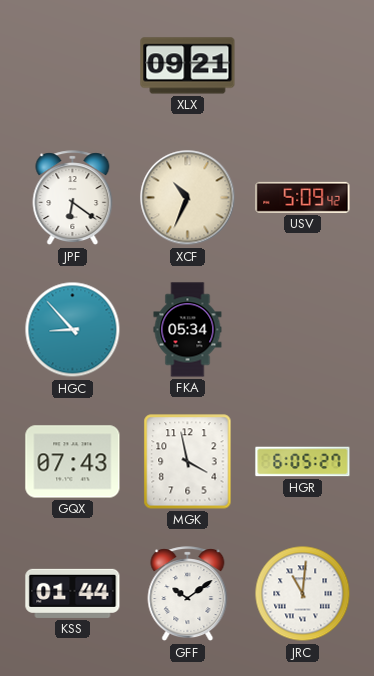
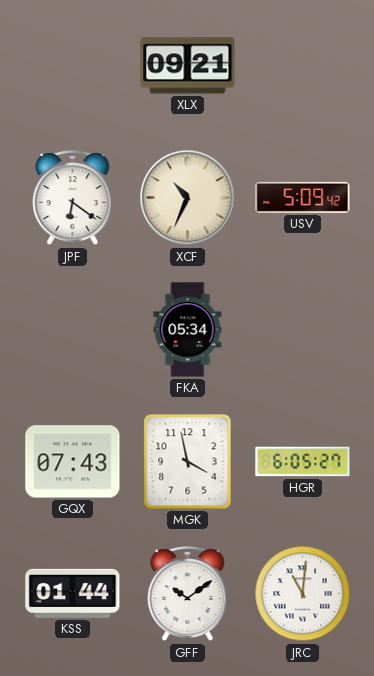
HGC: 8:53 -> none
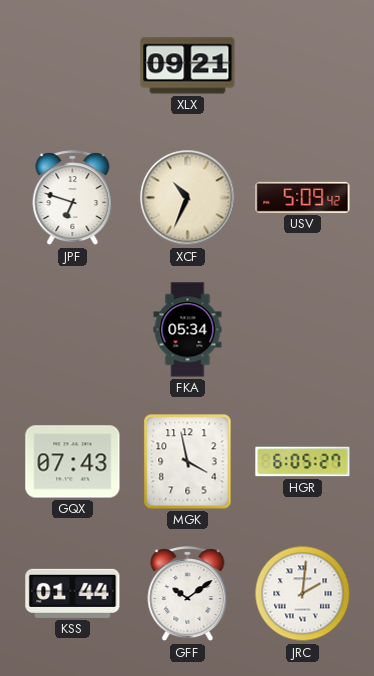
JPF: 6:21 -> 6:48
JRC: 11:01 -> 2:01
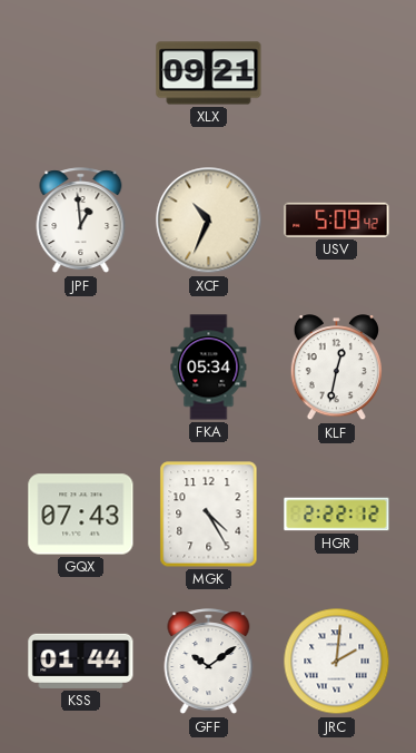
JPF: 6:48 -> 12:59
KLF: none -> 12:32
MGK: 3:58 -> 4:25
HGR: 6:05 -> 2:22
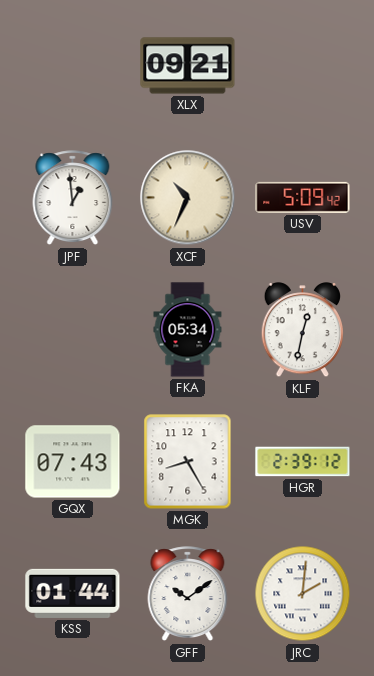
MGK: 4:25 -> 8:25
HGR: 2:22 -> 2:39
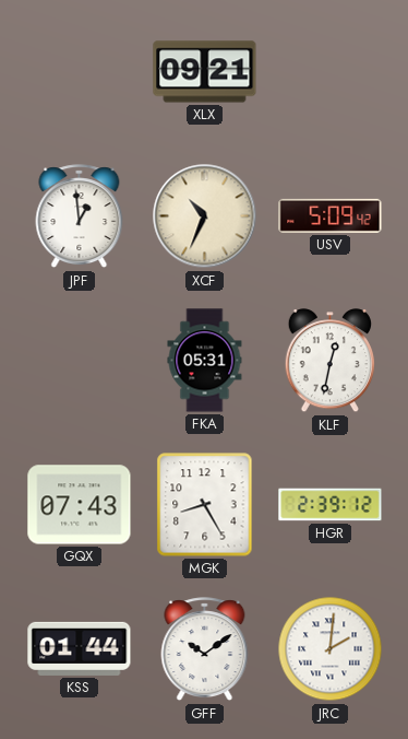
FKA: 05:34 -> 05:31
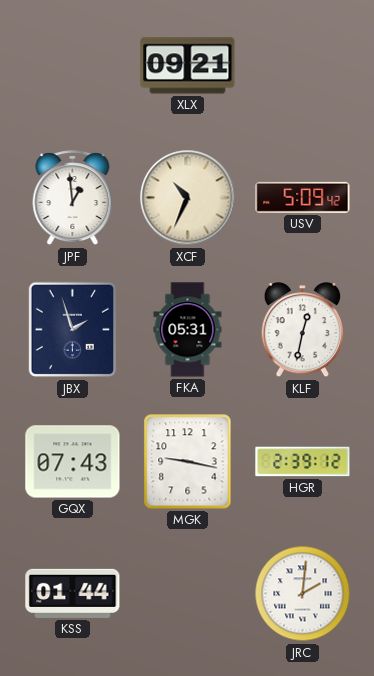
JBX: none -> 1:57
MGK: 8:25 -> 9:17
GFF: 10:09 -> none
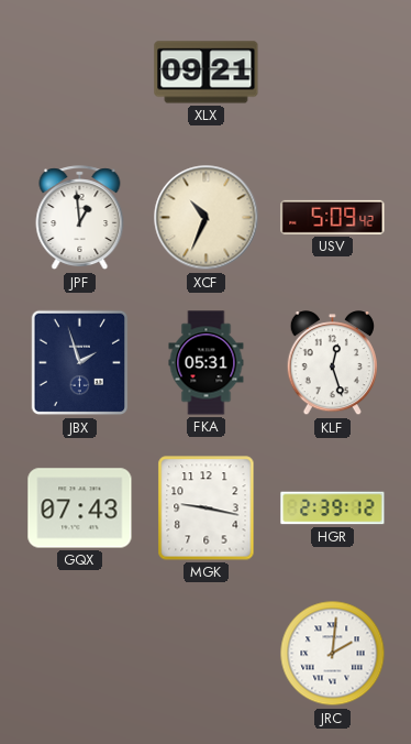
KLF: 12:32 -> 12:27
KSS: 01:44 -> none
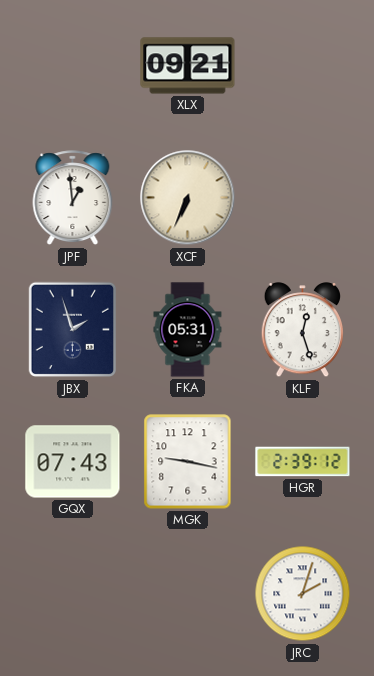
XCF: 10:34 -> 6:34
USV: 5:09 -> none
JRC: 2:01 -> 2:03
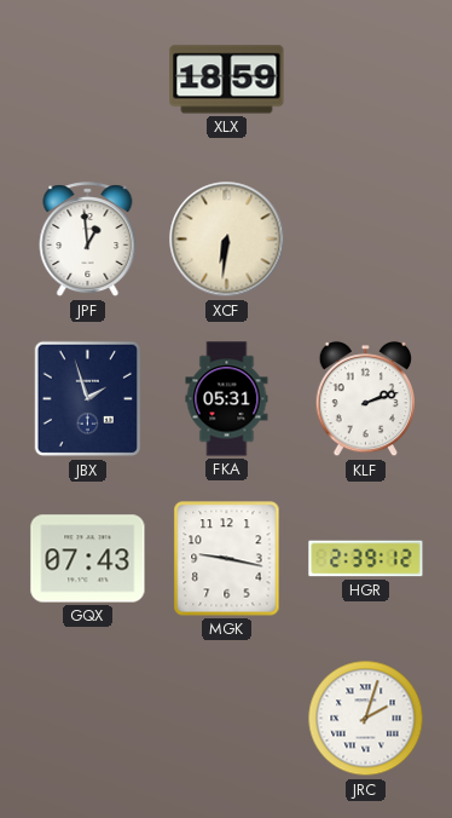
XLX: 09:21 -> 18:59
XCF: 6:34 -> 6:31
KLF: 12:27 -> 2:12
